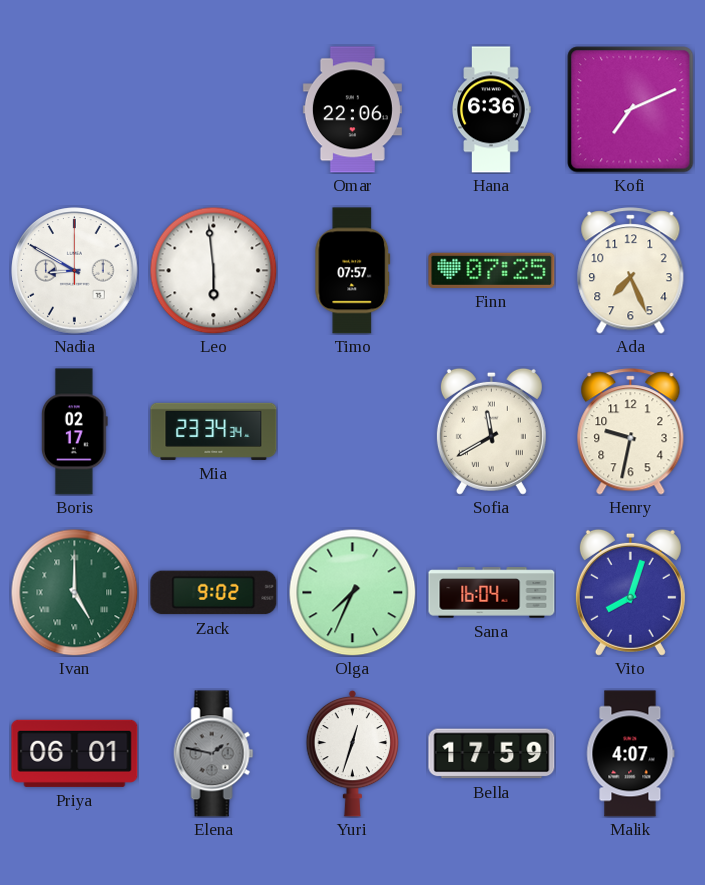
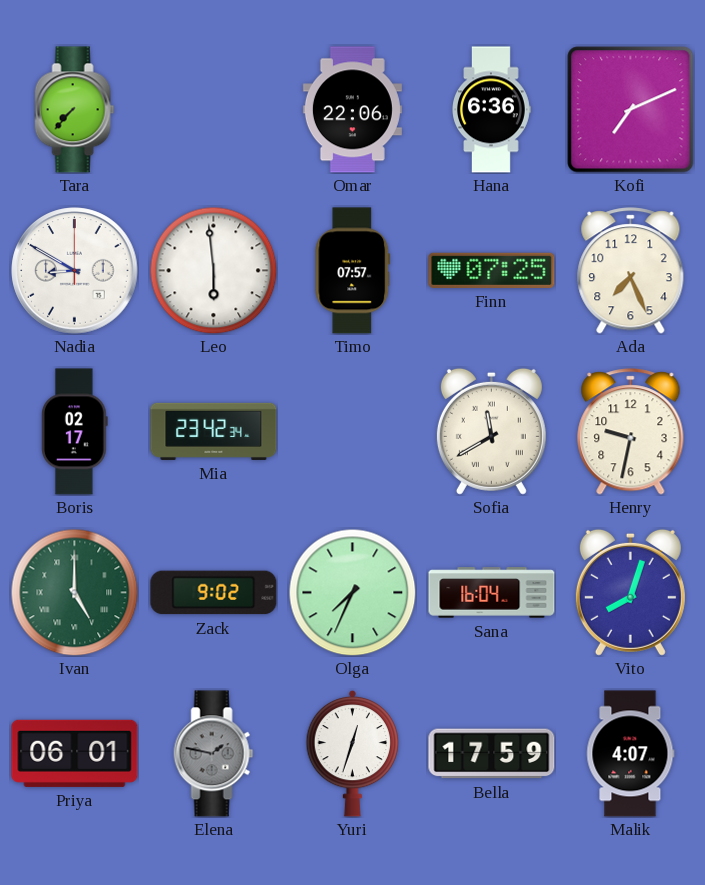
Tara: none -> 7:37
Mia: 23:34 -> 23:42
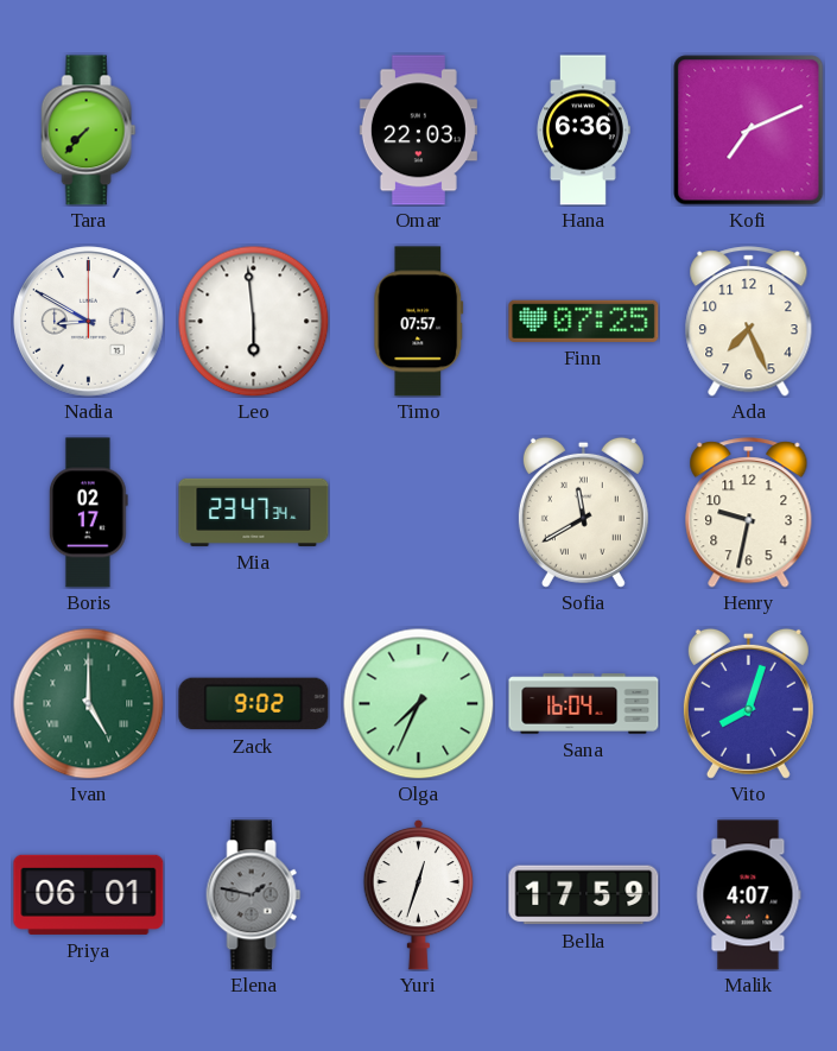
Omar: 22:06 -> 22:03
Mia: 23:42 -> 23:47
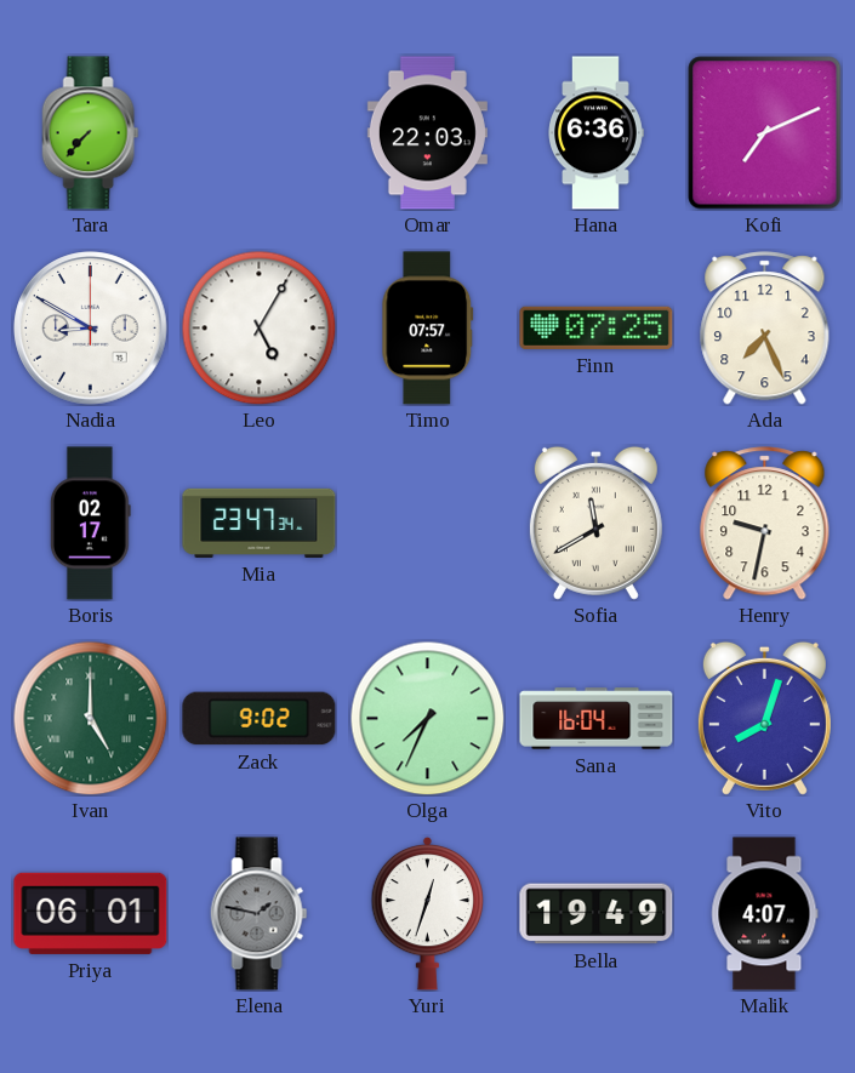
Leo: 5:59 -> 5:05
Bella: 17:59 -> 19:49
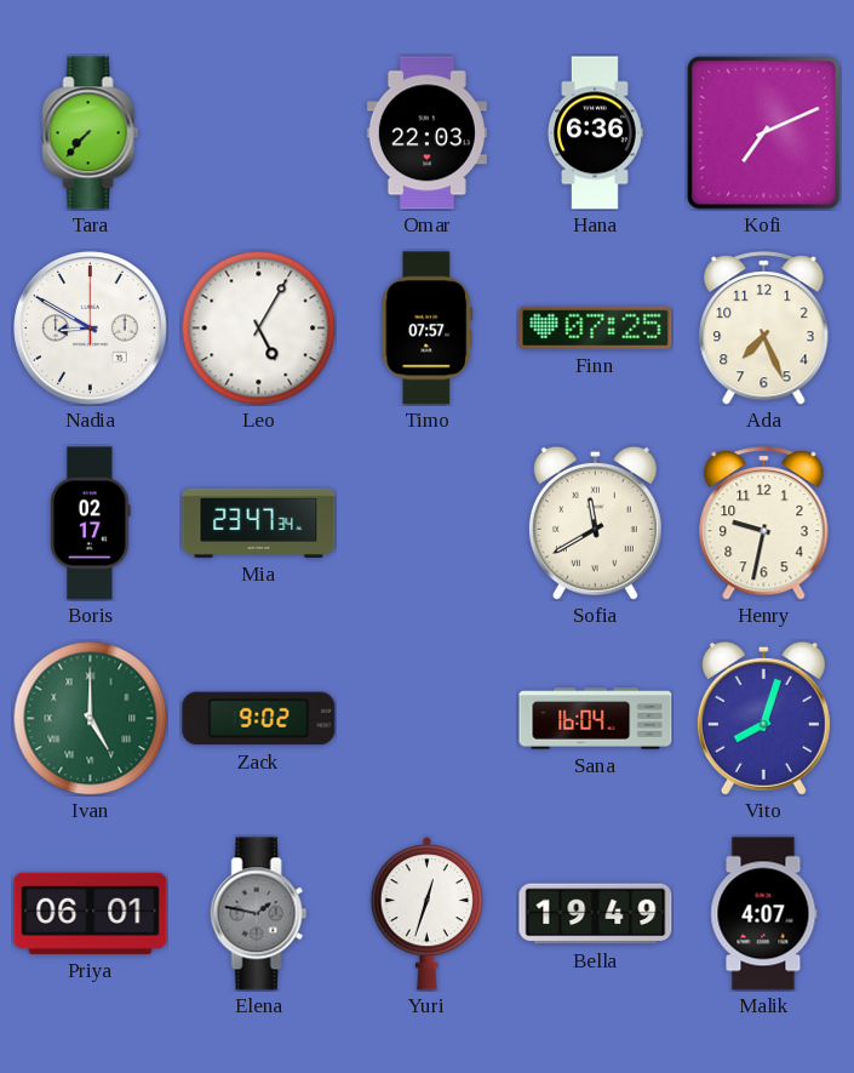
Olga: 7:34 -> none
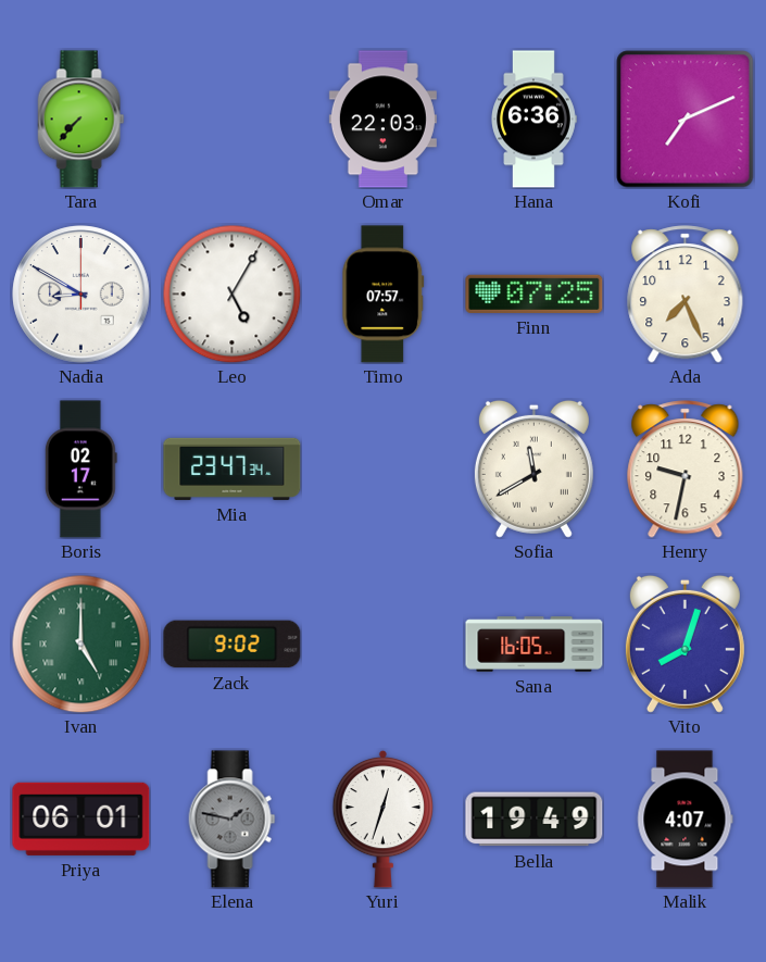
Sana: 16:04 -> 16:05
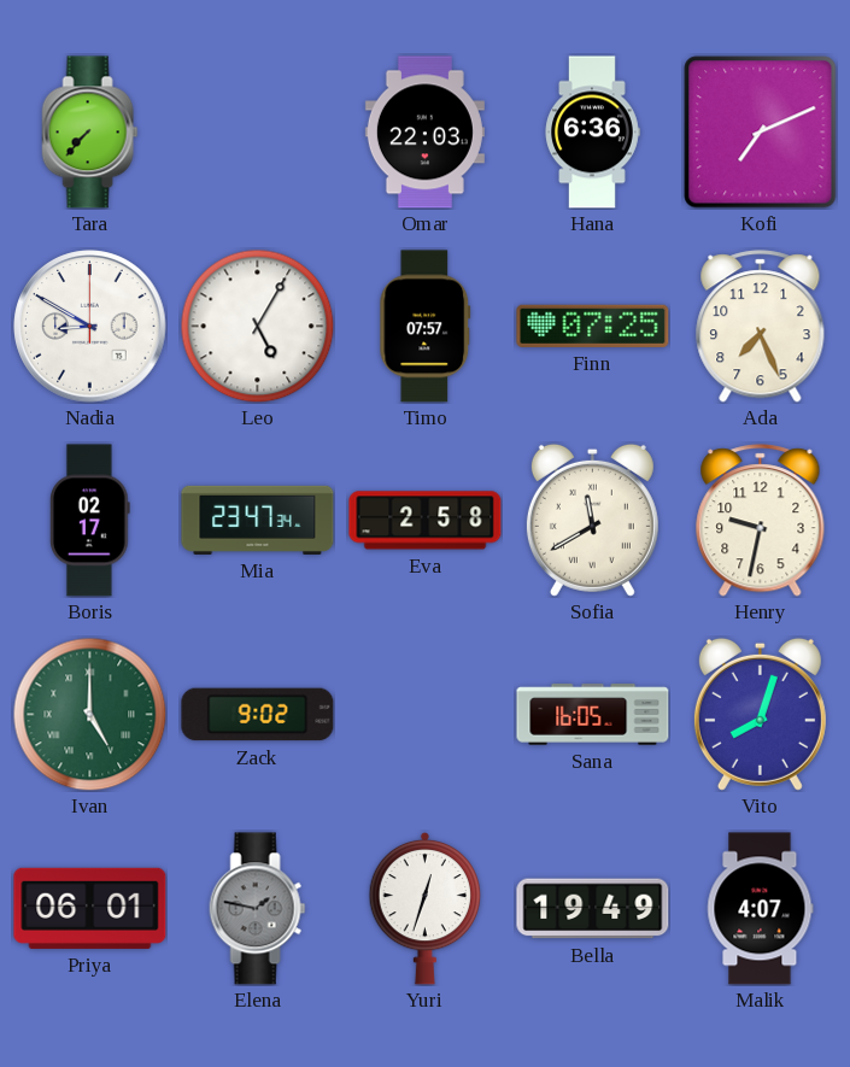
Eva: none -> 2:58
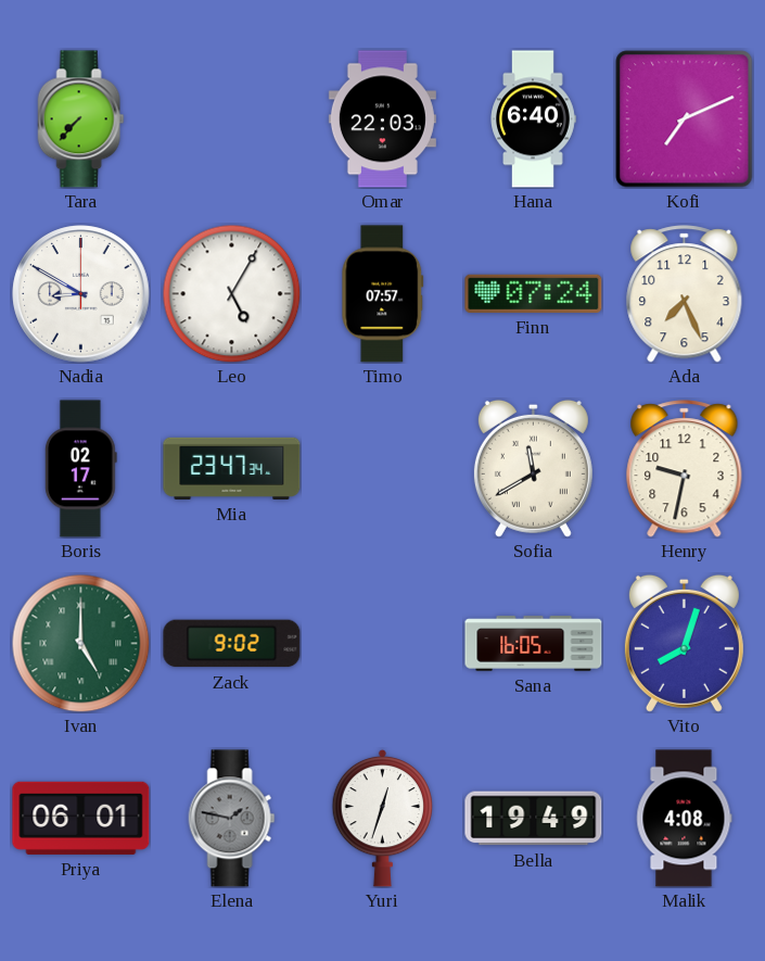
Hana: 6:36 -> 6:40
Finn: 07:25 -> 07:24
Eva: 2:58 -> none
Malik: 4:07 -> 4:08
